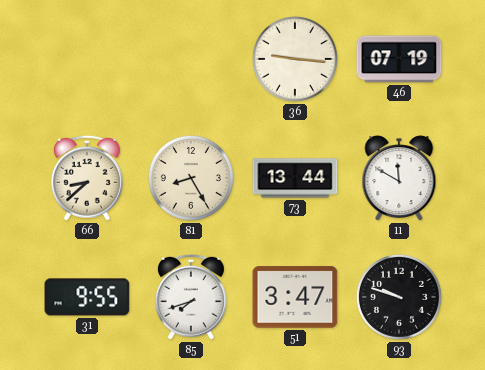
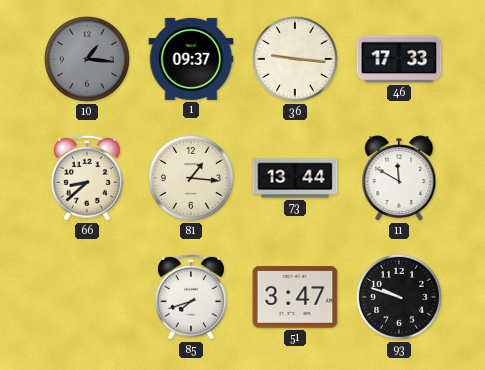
10: none -> 1:16
1: none -> 09:37
46: 07:19 -> 17:33
81: 8:25 -> 1:16
31: 9:55 -> none
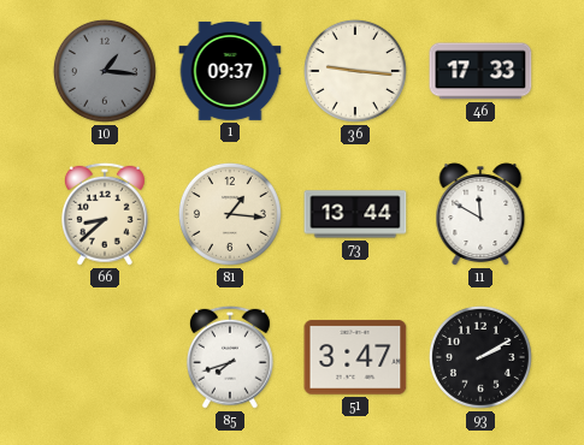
93: 9:48 -> 2:10
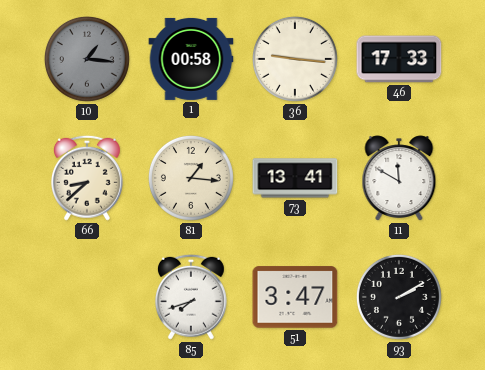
1: 09:37 -> 00:58
73: 13:44 -> 13:41
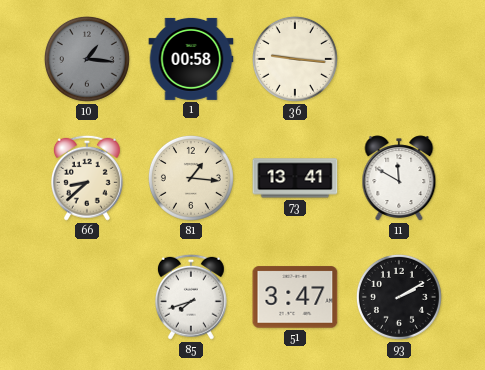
46: 17:33 -> none
